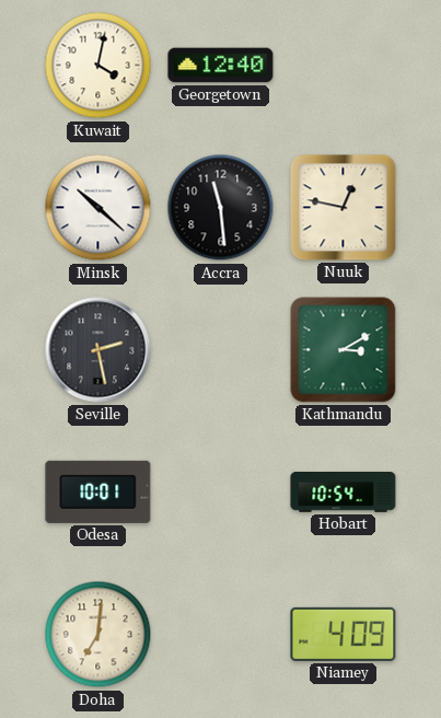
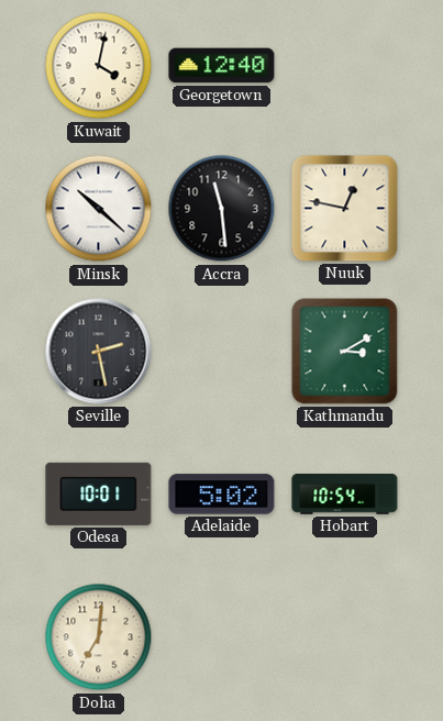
Adelaide: none -> 5:02
Niamey: 4:09 -> none
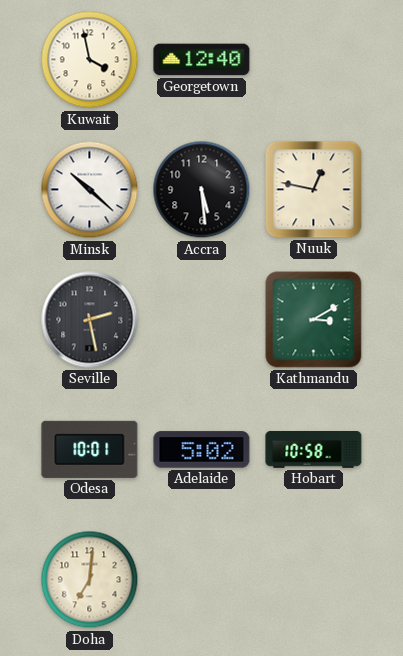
Kuwait: 4:02 -> 3:58
Accra: 11:29 -> 5:29
Hobart: 10:54 -> 10:58
